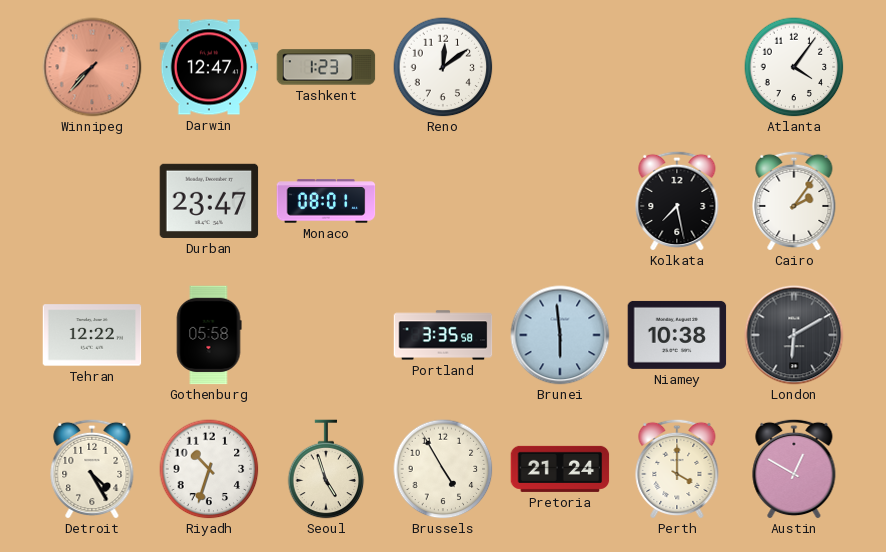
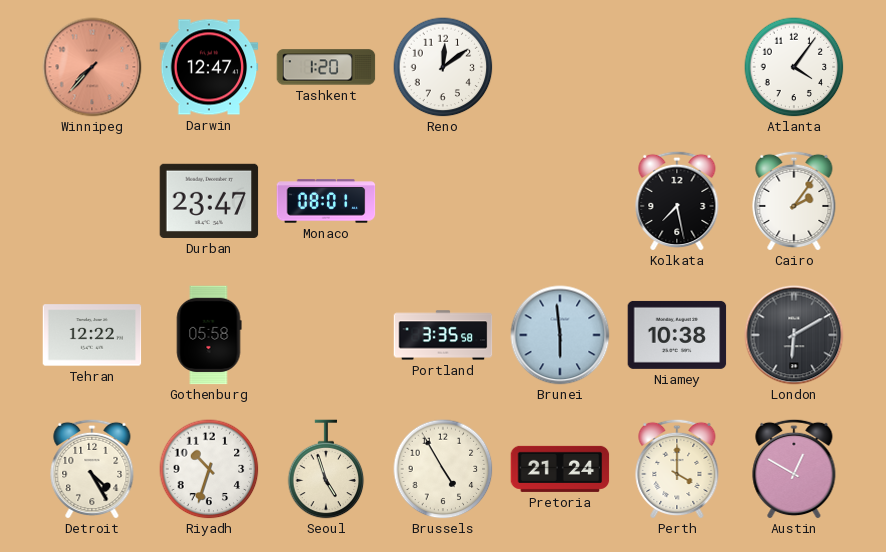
Tashkent: 1:23 -> 1:20
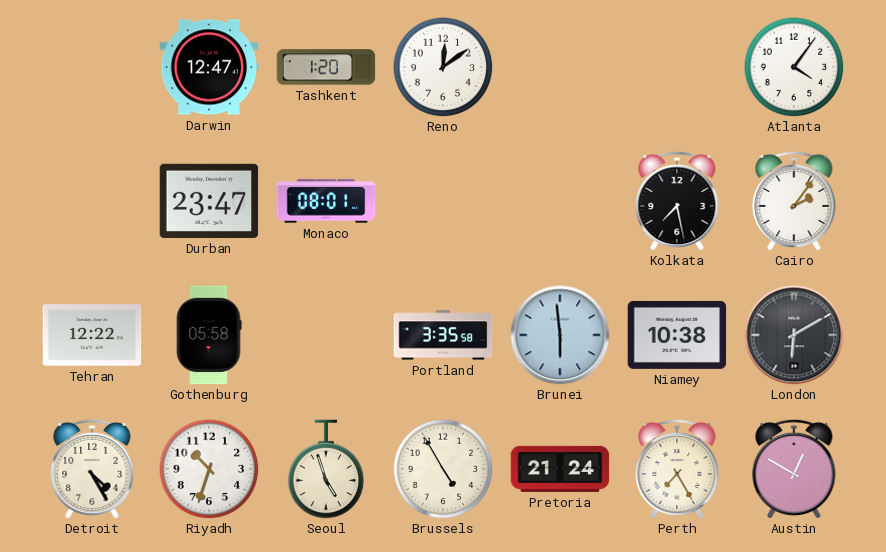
Winnipeg: 7:37 -> none
Perth: 4:00 -> 7:25
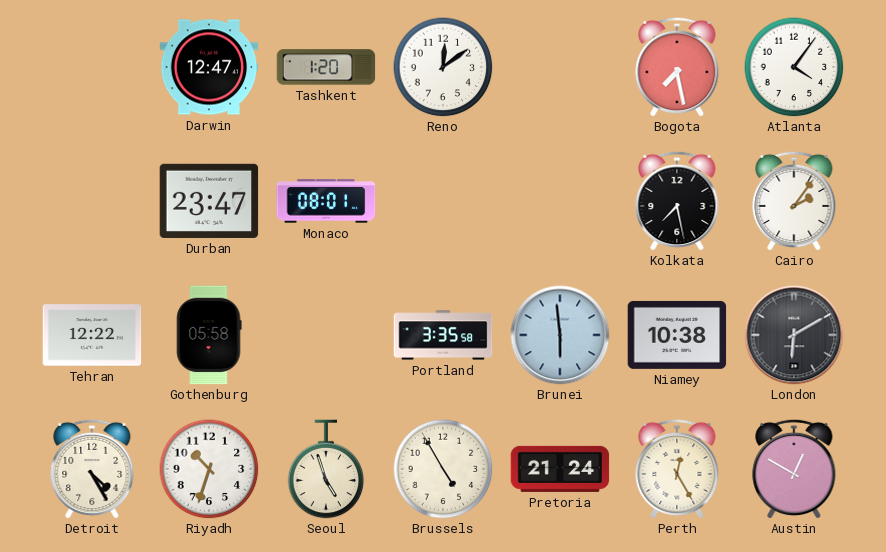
Bogota: none -> 7:28
Perth: 7:25 -> 12:25
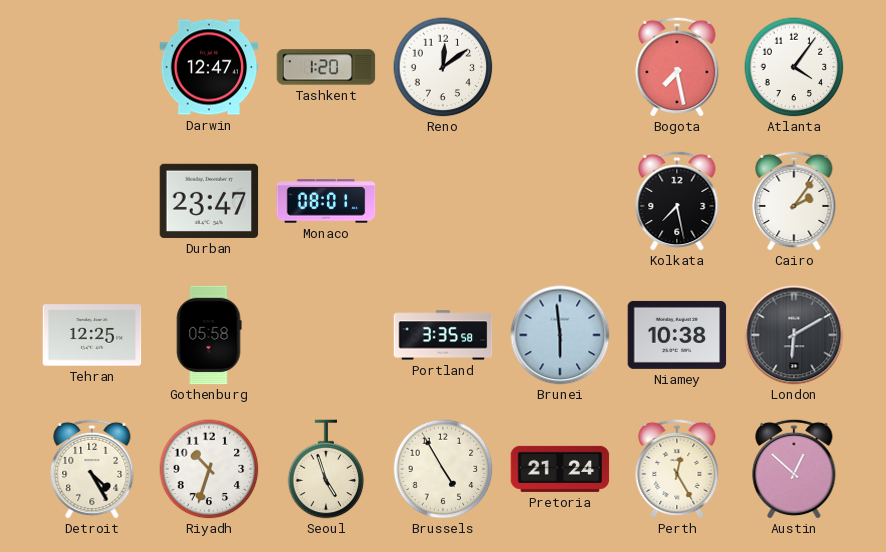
Tehran: 12:22 -> 12:25
Austin: 12:50 -> 12:52
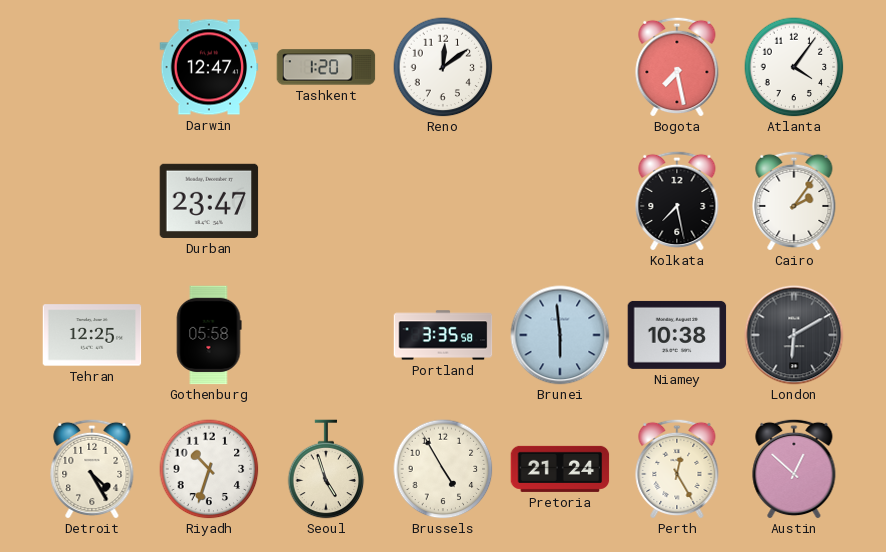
Monaco: 08:01 -> none
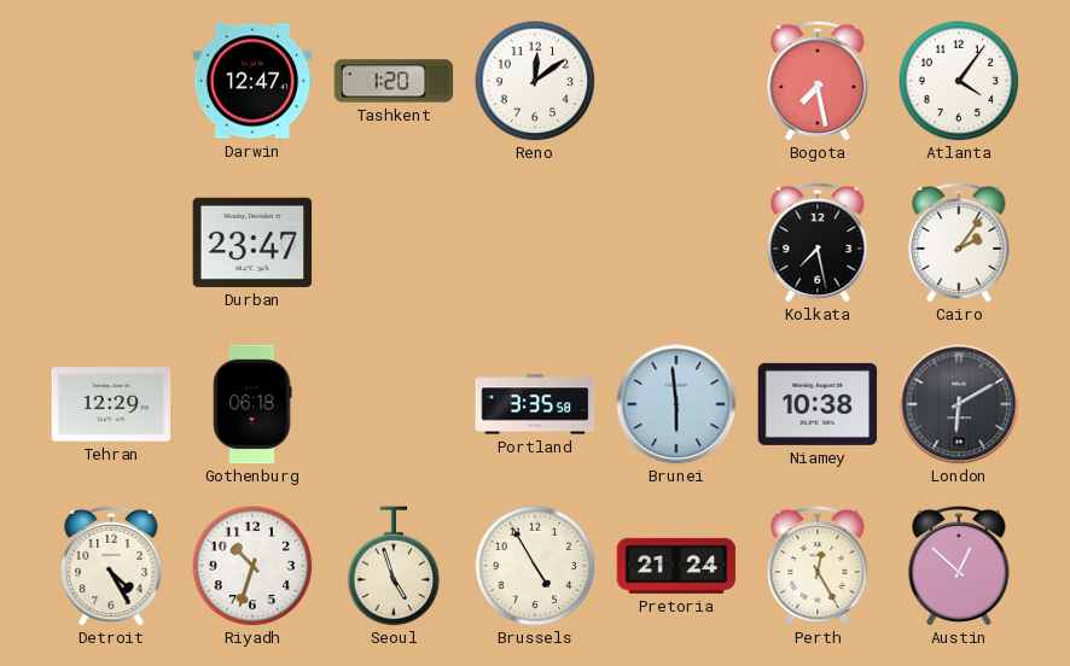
Tehran: 12:25 -> 12:29
Gothenburg: 05:58 -> 06:18
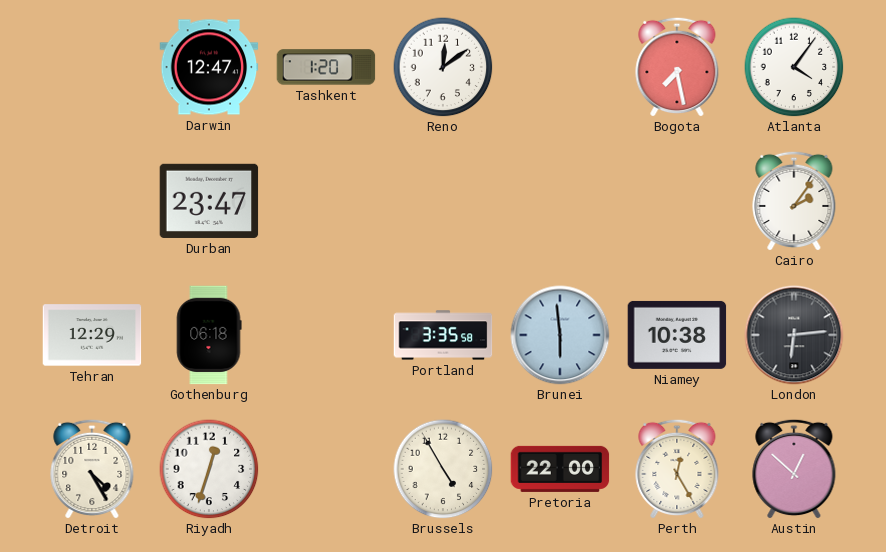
Kolkata: 7:28 -> none
London: 6:10 -> 6:14
Riyadh: 10:33 -> 12:33
Seoul: 4:57 -> none
Pretoria: 21:24 -> 22:00
